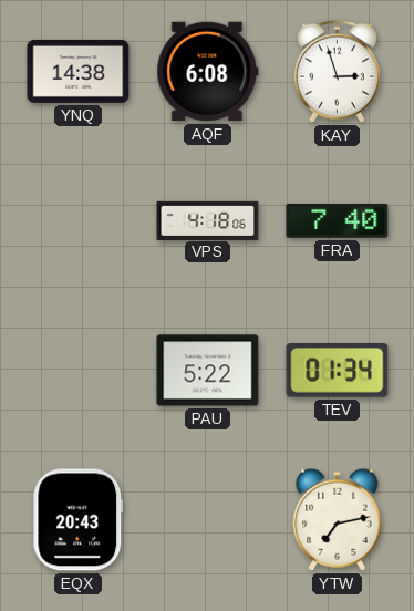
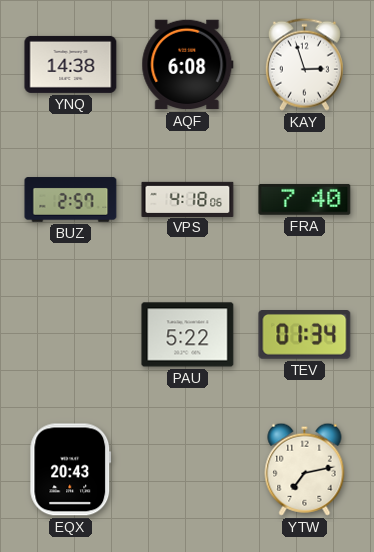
BUZ: none -> 2:57
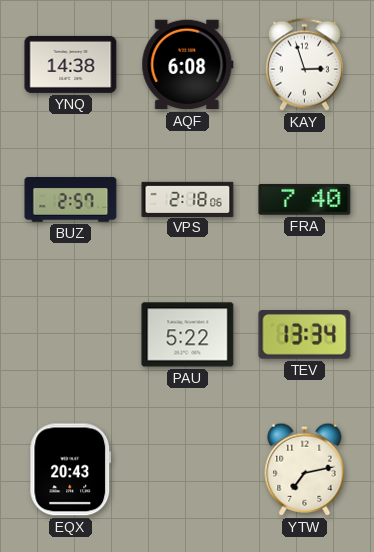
VPS: 4:18 -> 2:18
TEV: 01:34 -> 13:34
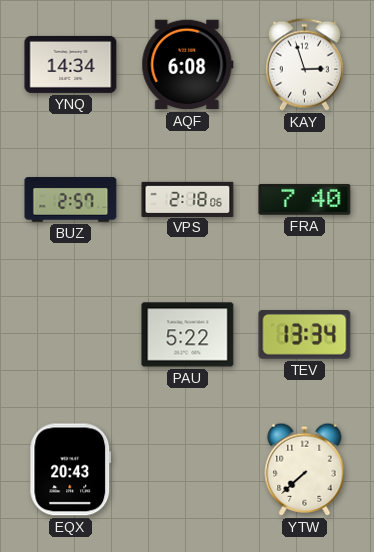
YNQ: 14:38 -> 14:34
YTW: 7:13 -> 7:38
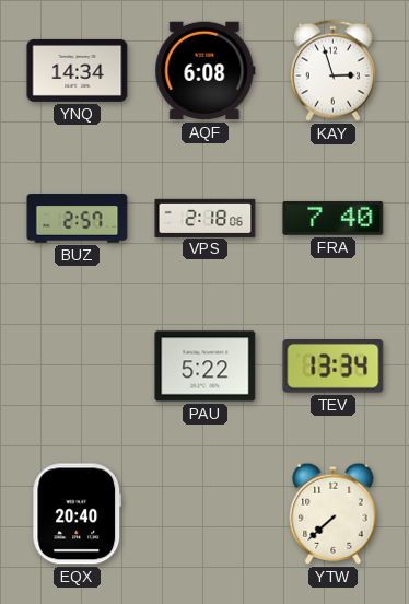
EQX: 20:43 -> 20:40
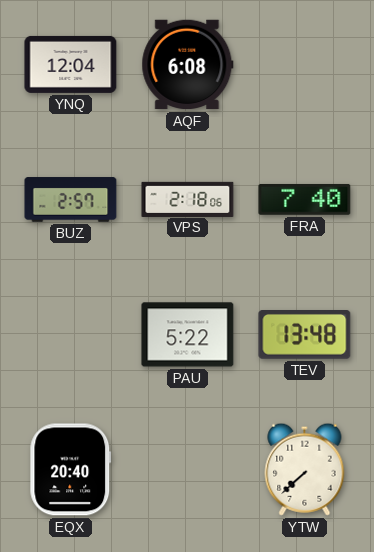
YNQ: 14:34 -> 12:04
KAY: 2:57 -> none
TEV: 13:34 -> 13:48
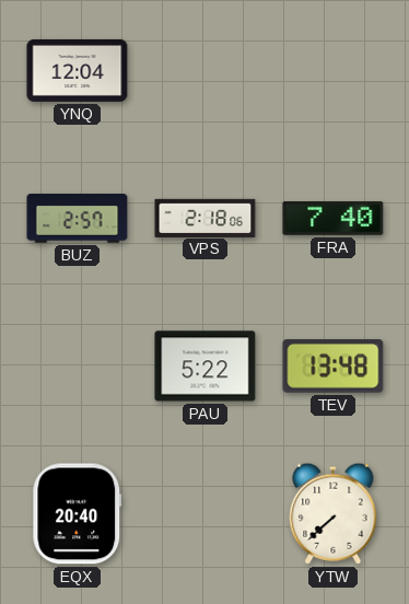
AQF: 6:08 -> none
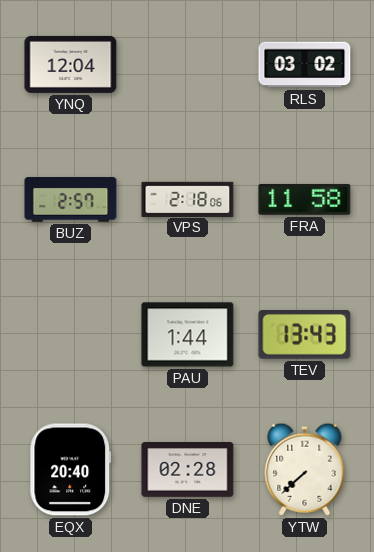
RLS: none -> 03:02
FRA: 7:40 -> 11:58
PAU: 5:22 -> 1:44
TEV: 13:48 -> 13:43
DNE: none -> 02:28
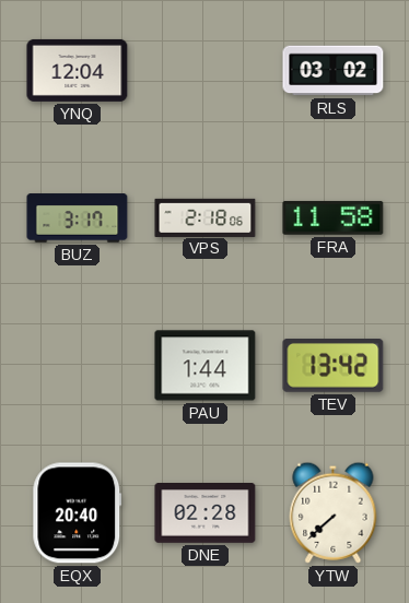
BUZ: 2:57 -> 3:17
TEV: 13:43 -> 13:42
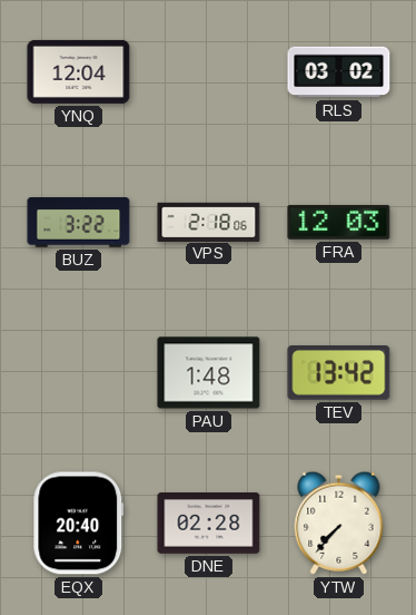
BUZ: 3:17 -> 3:22
FRA: 11:58 -> 12:03
PAU: 1:44 -> 1:48
YTW: 7:38 -> 7:37
